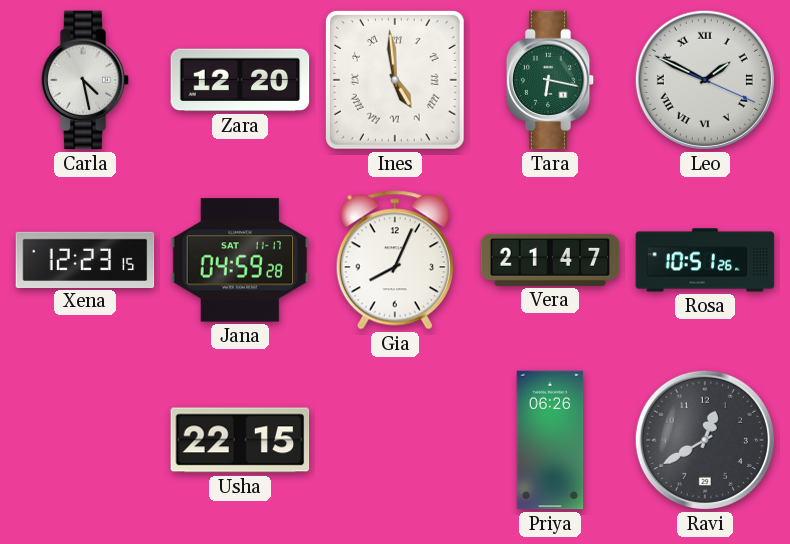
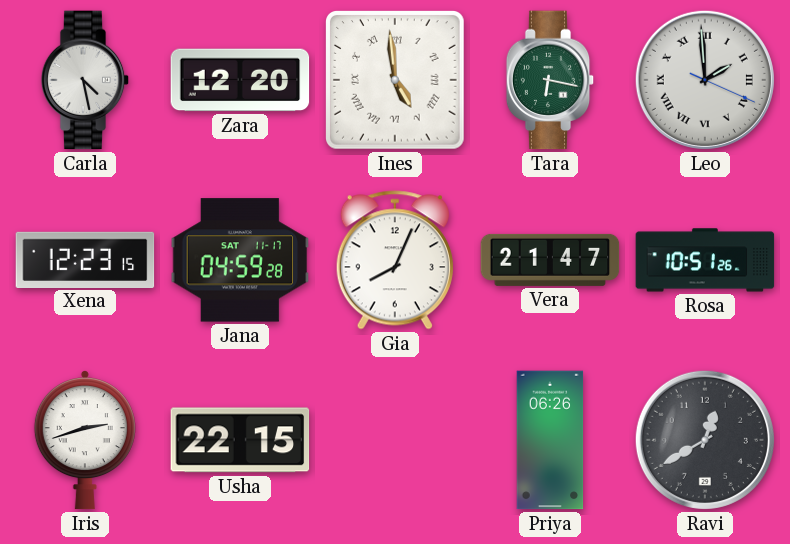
Leo: 1:49 -> 1:59
Iris: none -> 2:42
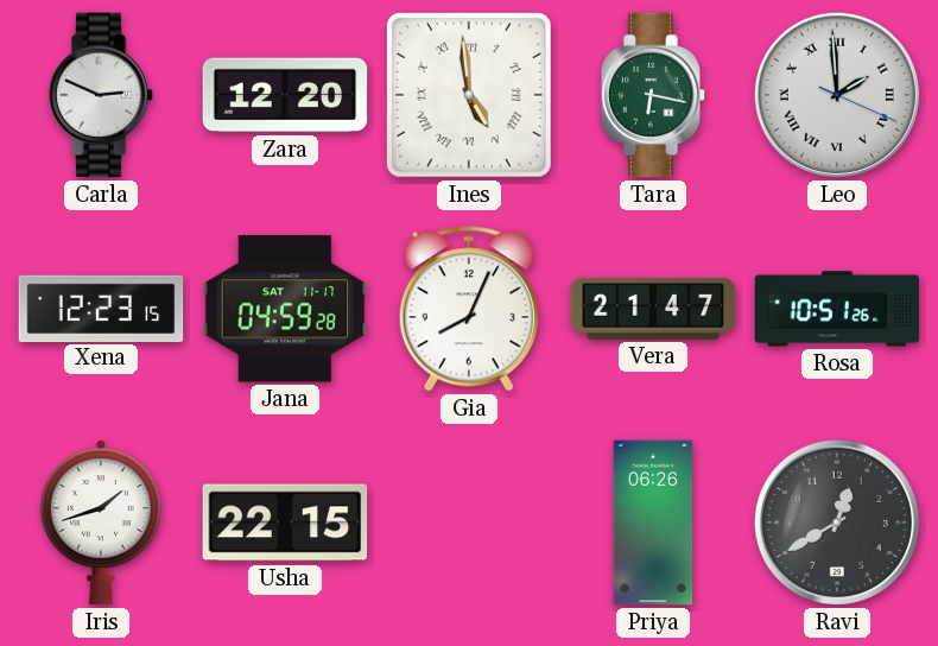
Carla: 4:28 -> 2:49
Iris: 2:42 -> 1:42
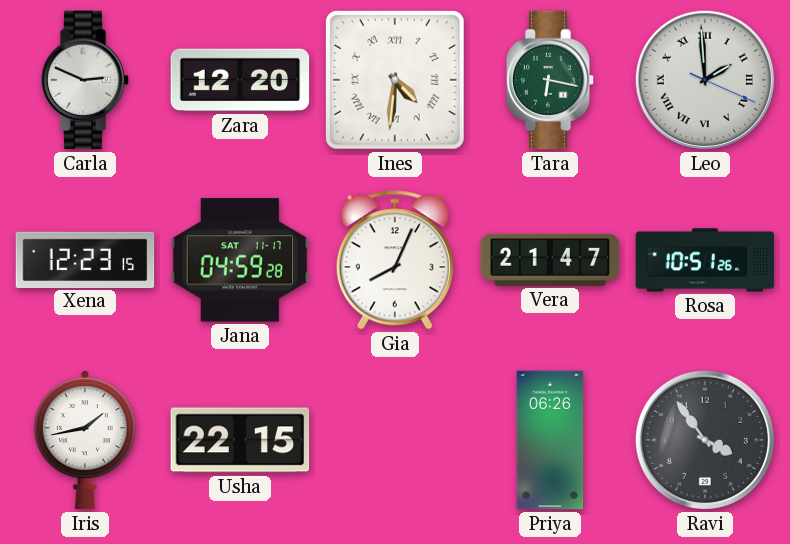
Ines: 4:59 -> 4:31
Iris: 1:42 -> 1:43
Ravi: 12:40 -> 3:54
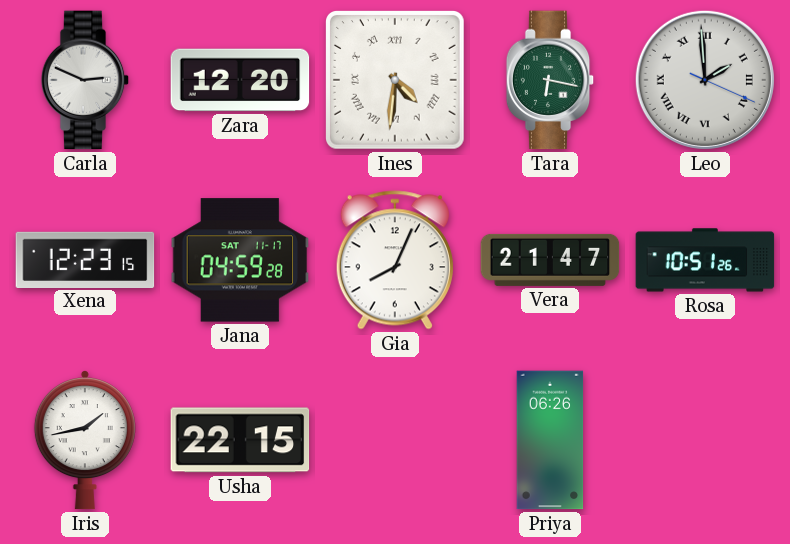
Ravi: 3:54 -> none
